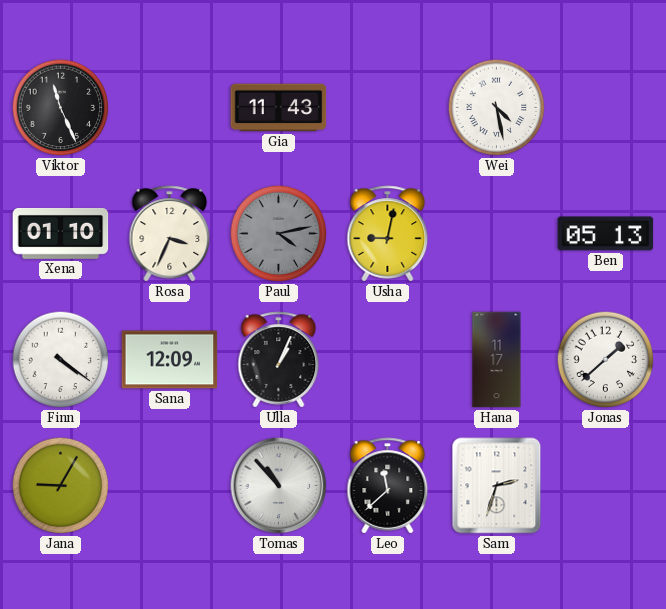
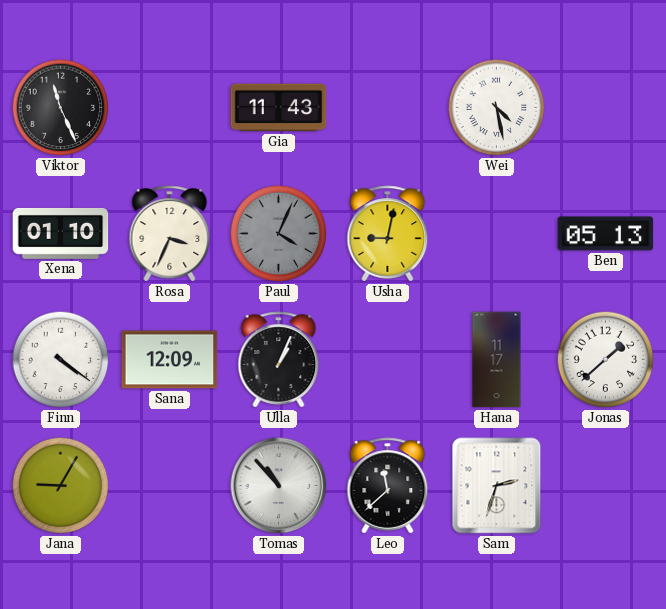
Paul: 4:13 -> 4:04
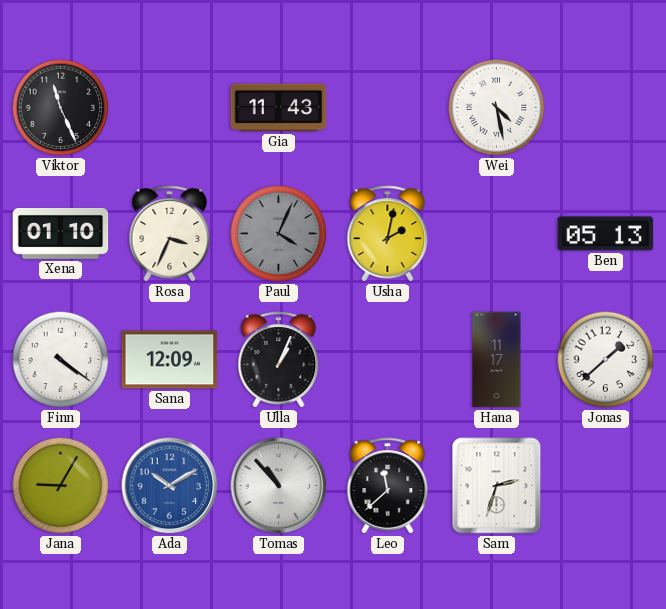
Usha: 9:02 -> 2:02
Ada: none -> 10:10
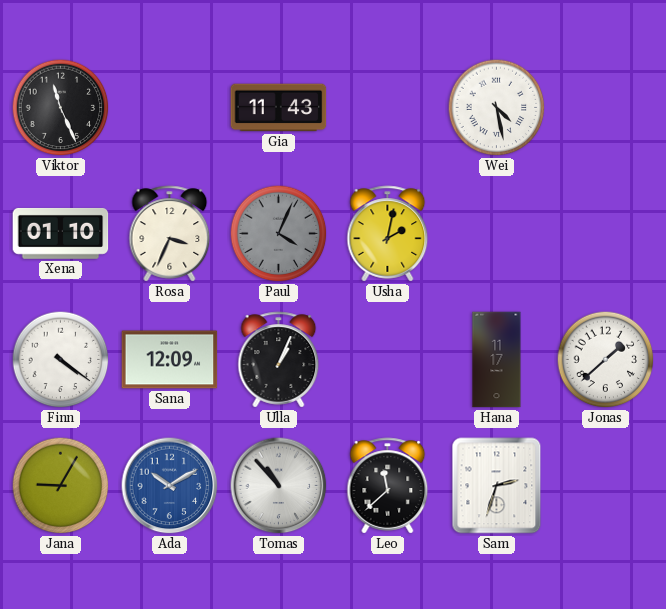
Ben: 05:13 -> none
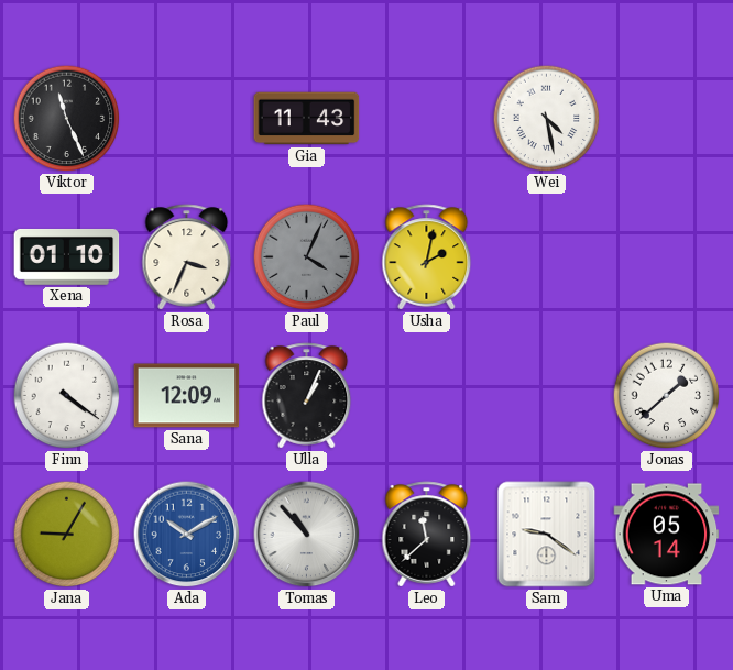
Hana: 11:17 -> none
Sam: 2:33 -> 9:21
Uma: none -> 05:14
